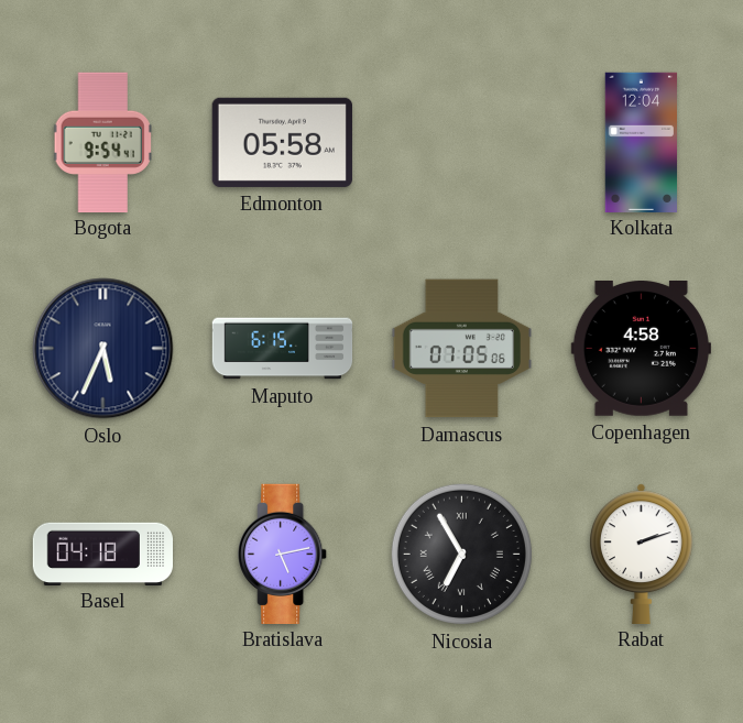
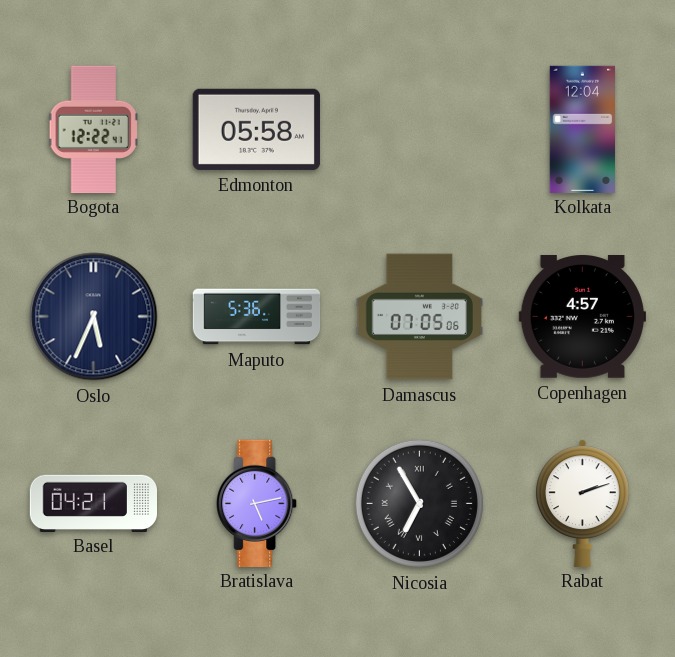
Bogota: 9:54 -> 12:22
Maputo: 6:15 -> 5:36
Copenhagen: 4:58 -> 4:57
Basel: 04:18 -> 04:21
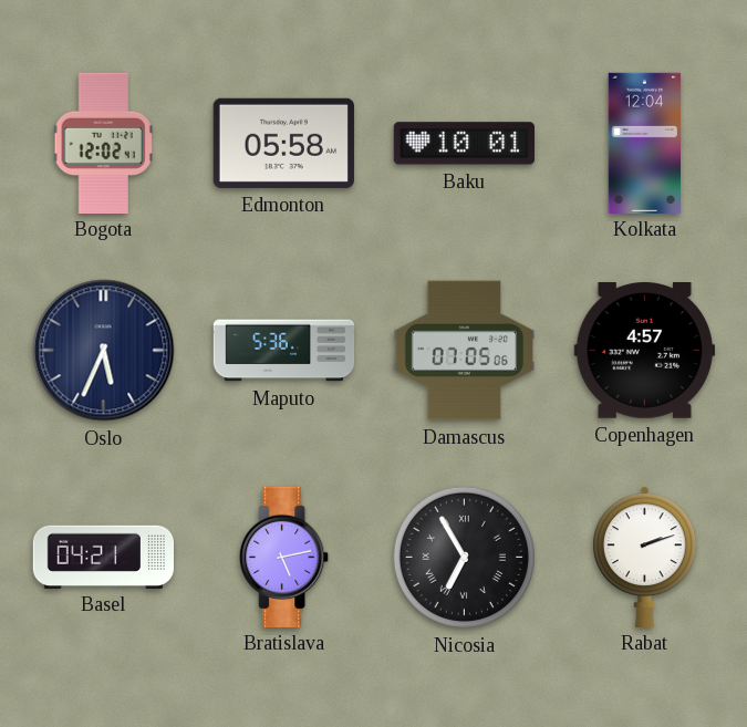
Bogota: 12:22 -> 12:02
Baku: none -> 10:01
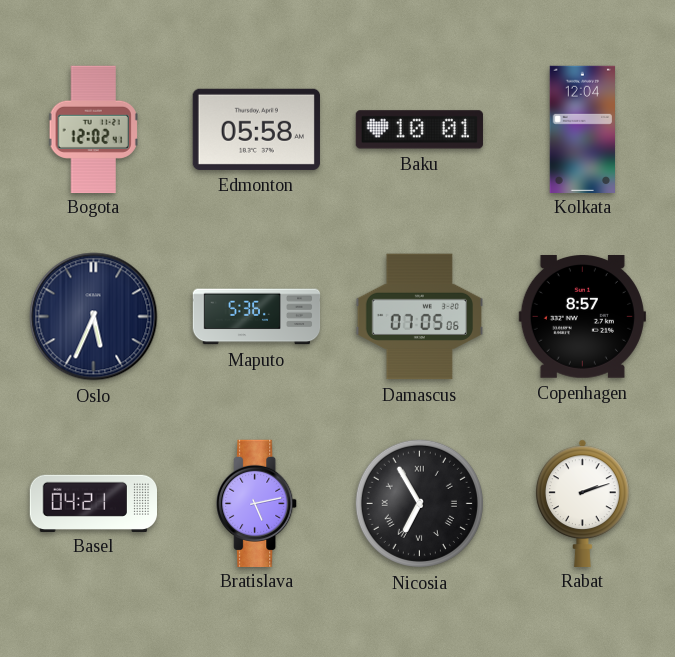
Copenhagen: 4:57 -> 8:57
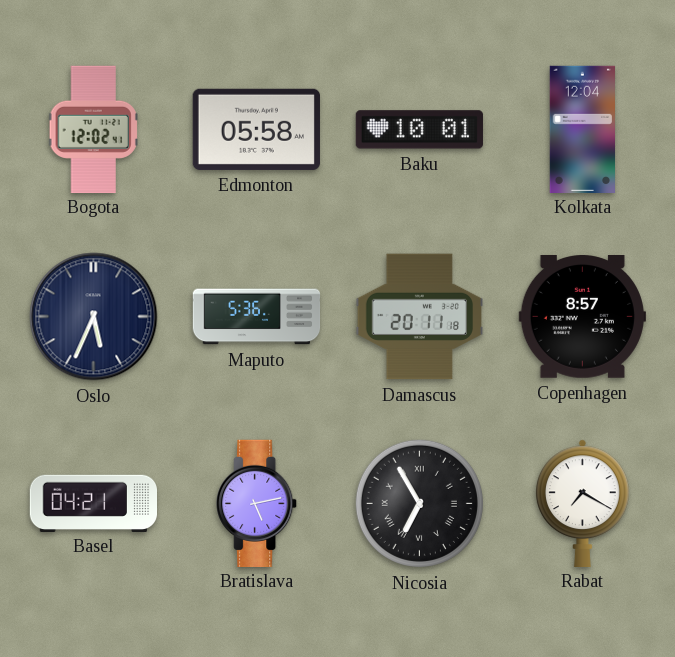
Damascus: 07:05 -> 20:11
Rabat: 2:12 -> 7:20
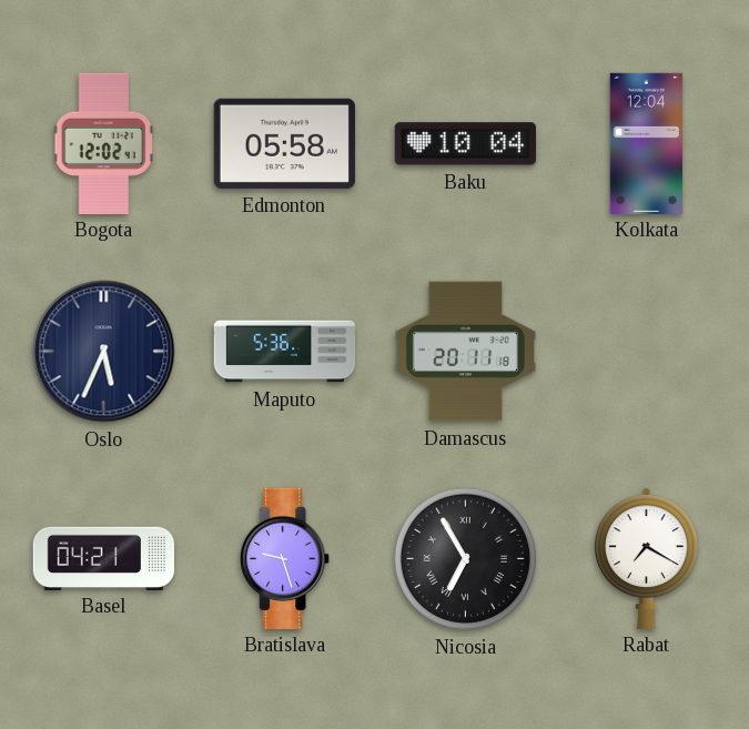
Baku: 10:01 -> 10:04
Copenhagen: 8:57 -> none
Bratislava: 5:13 -> 9:27
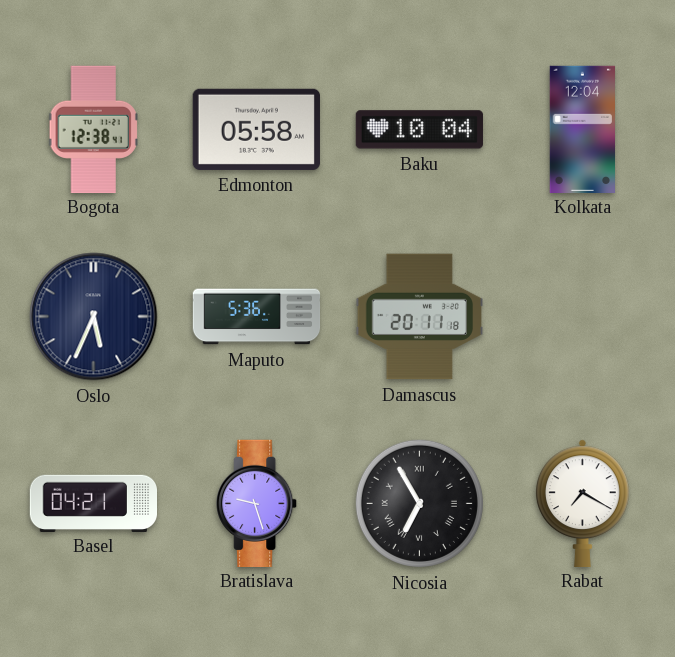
Bogota: 12:02 -> 12:38
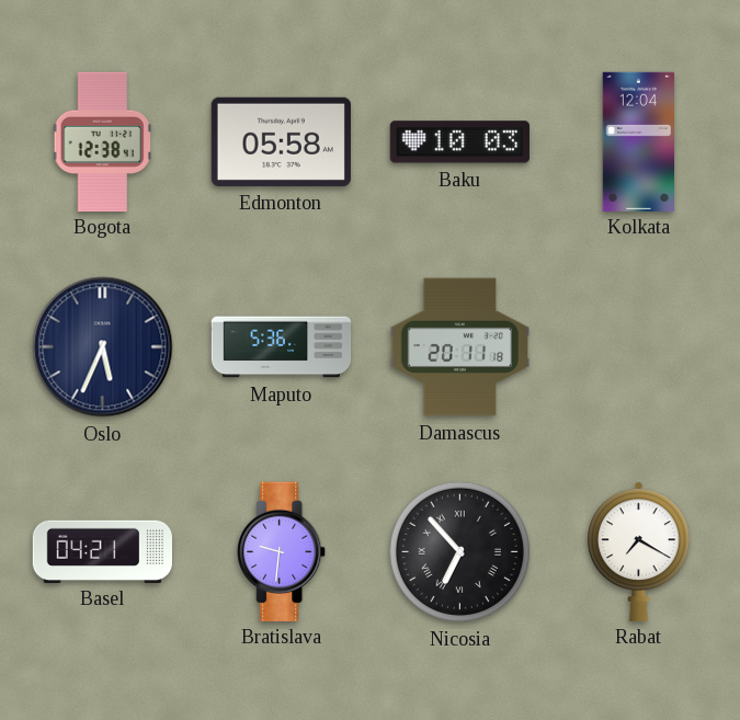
Baku: 10:04 -> 10:03
Bratislava: 9:27 -> 9:31
Nicosia: 6:55 -> 6:53
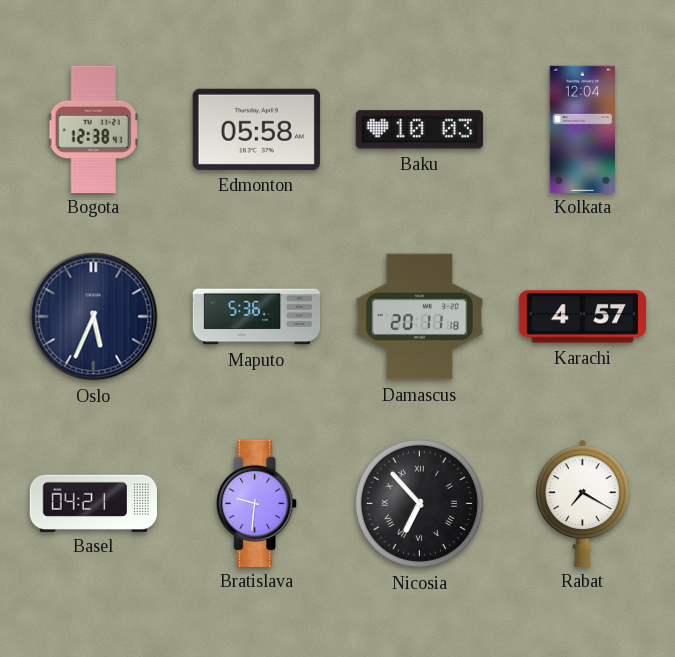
Karachi: none -> 4:57
